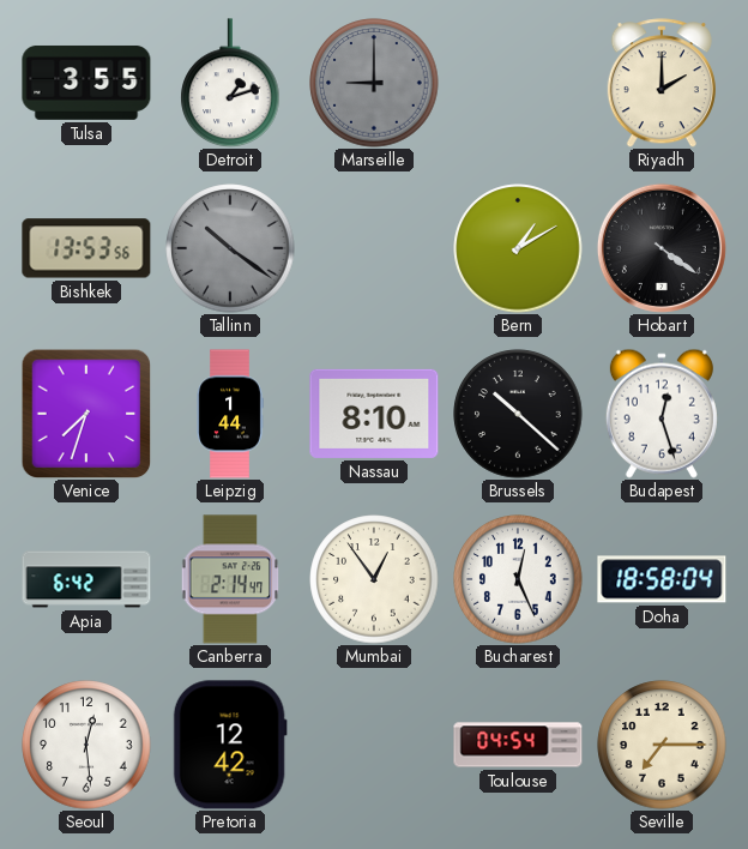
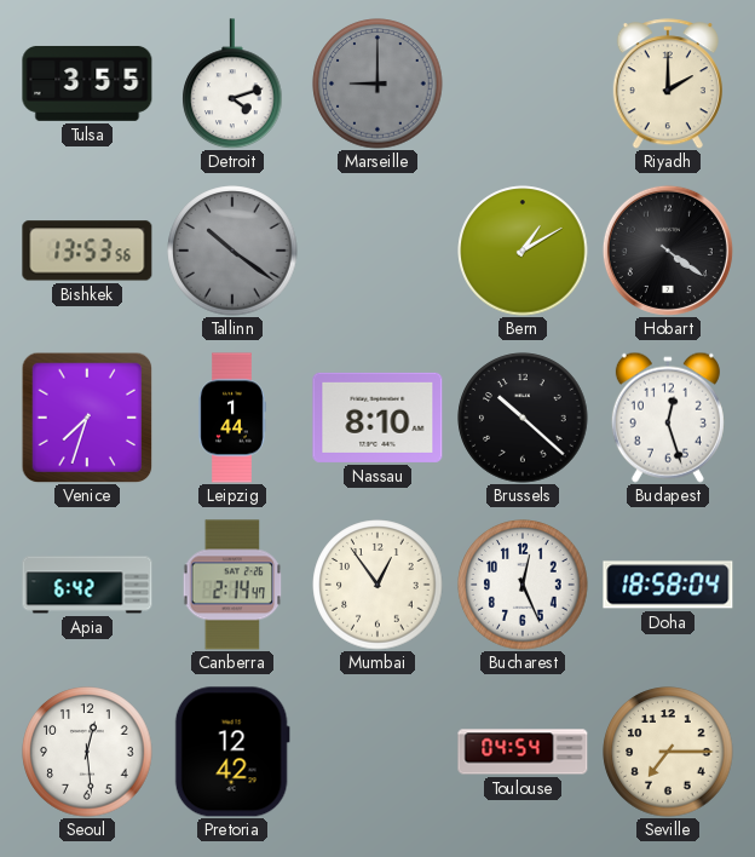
Detroit: 1:12 -> 4:12
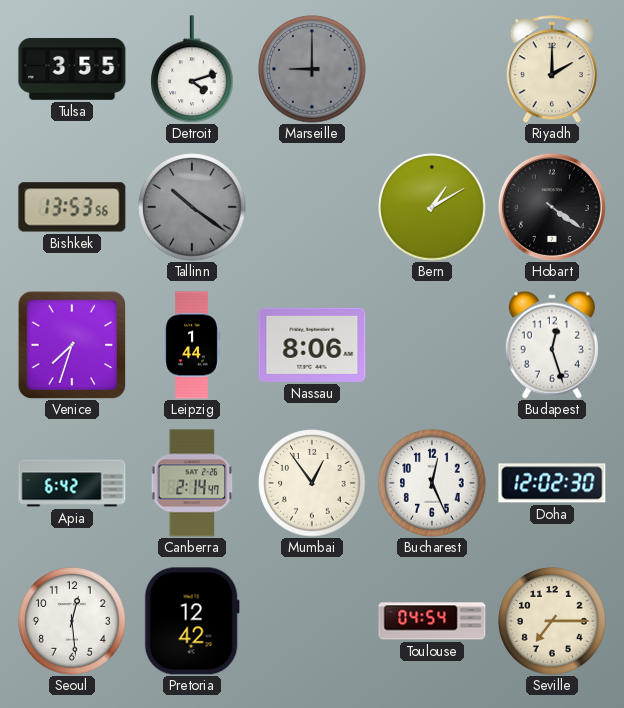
Nassau: 8:10 -> 8:06
Brussels: 10:22 -> none
Doha: 18:58 -> 12:02
